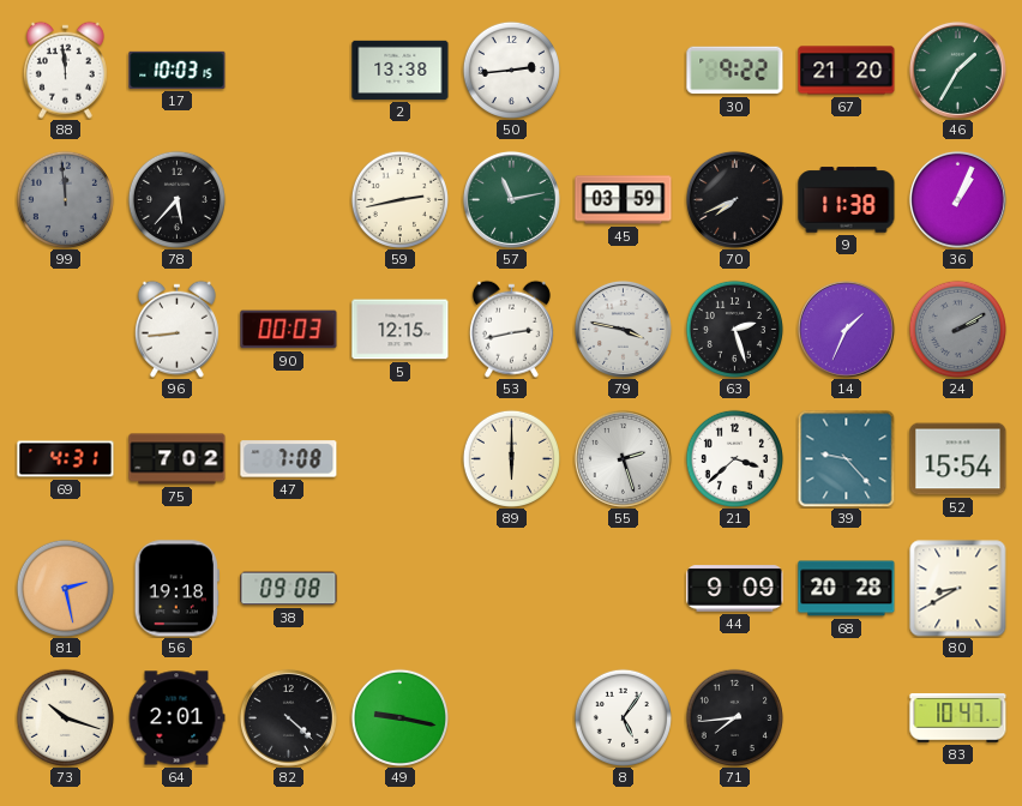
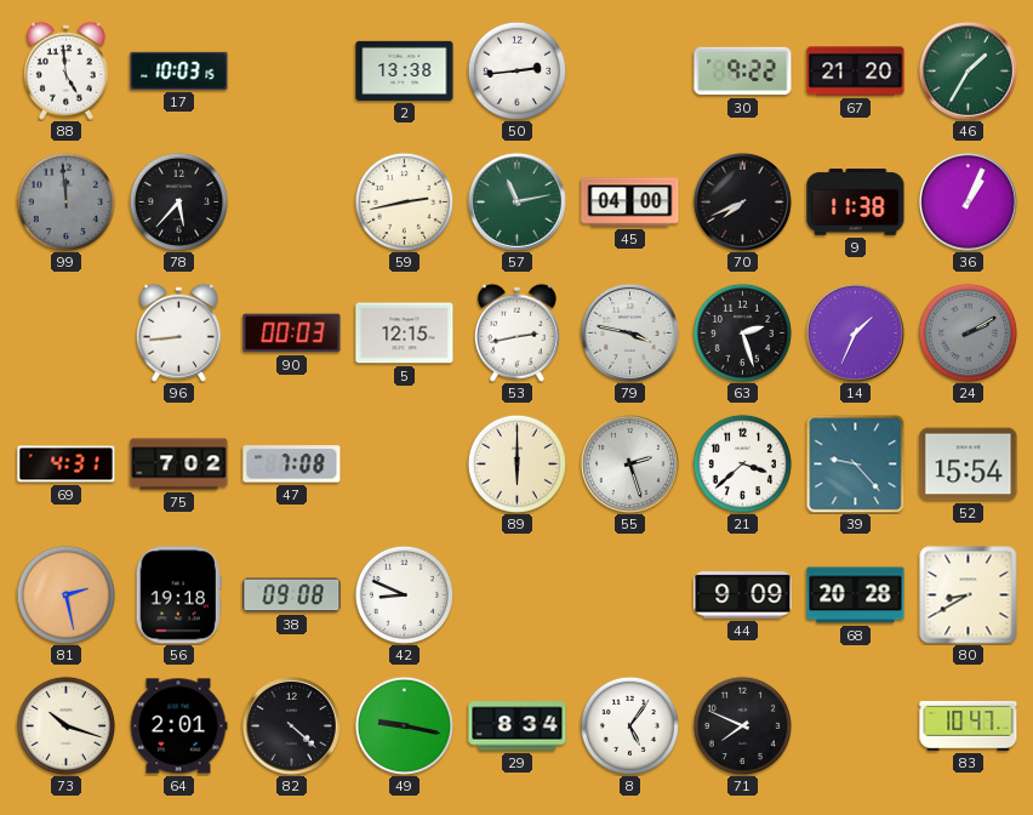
88: 11:59 -> 4:59
45: 03:59 -> 04:00
42: none -> 8:49
29: none -> 8:34
71: 7:44 -> 7:49
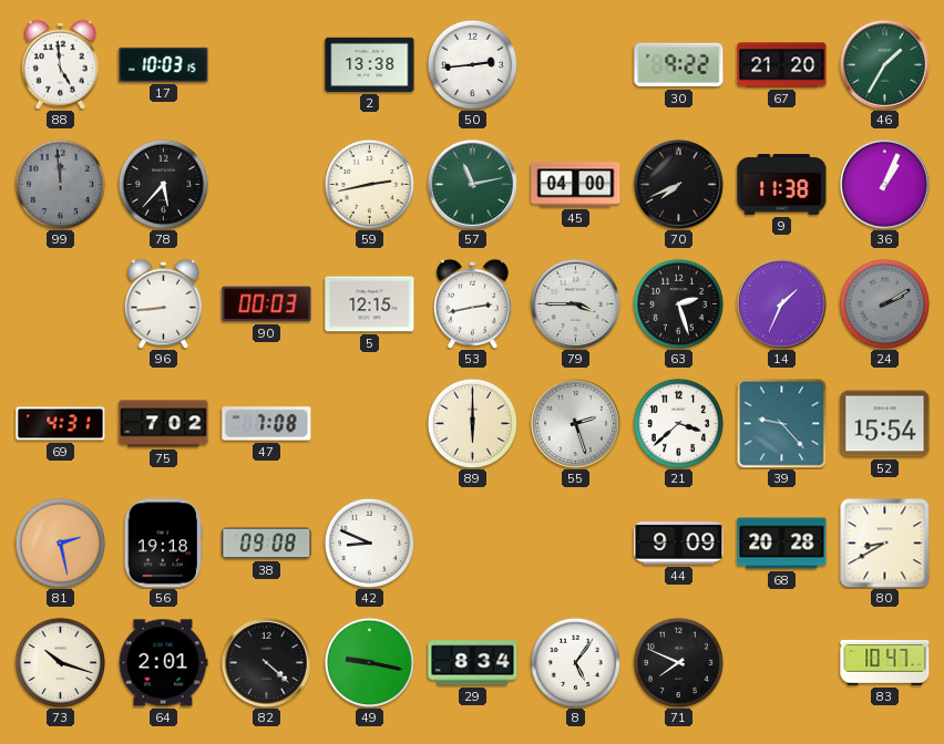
79: 3:47 -> 3:45
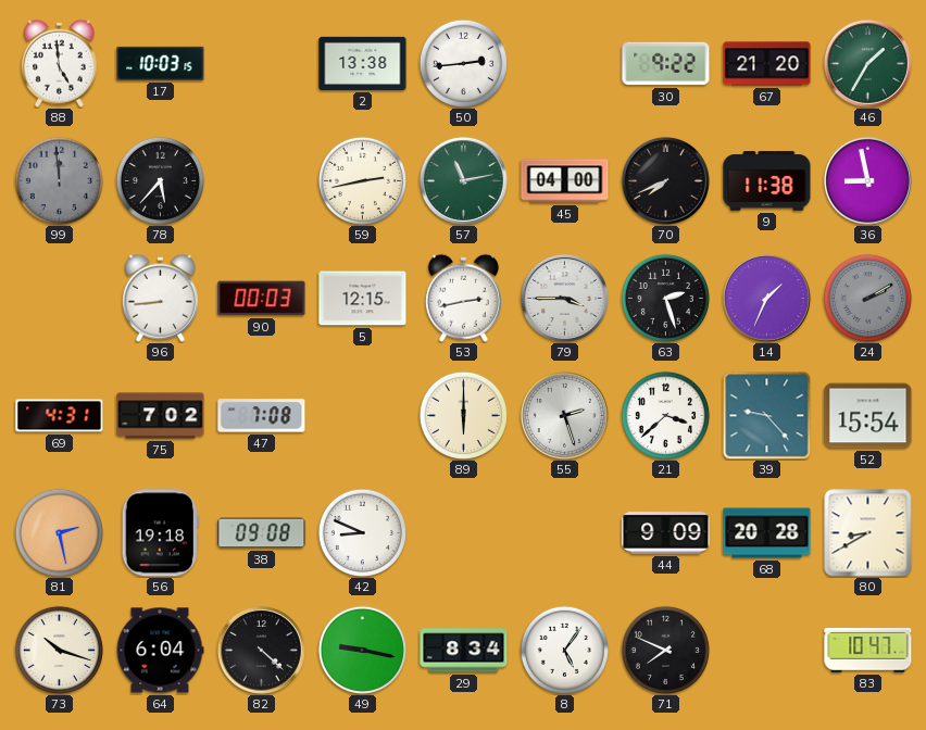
36: 1:04 -> 8:58
64: 2:01 -> 6:04
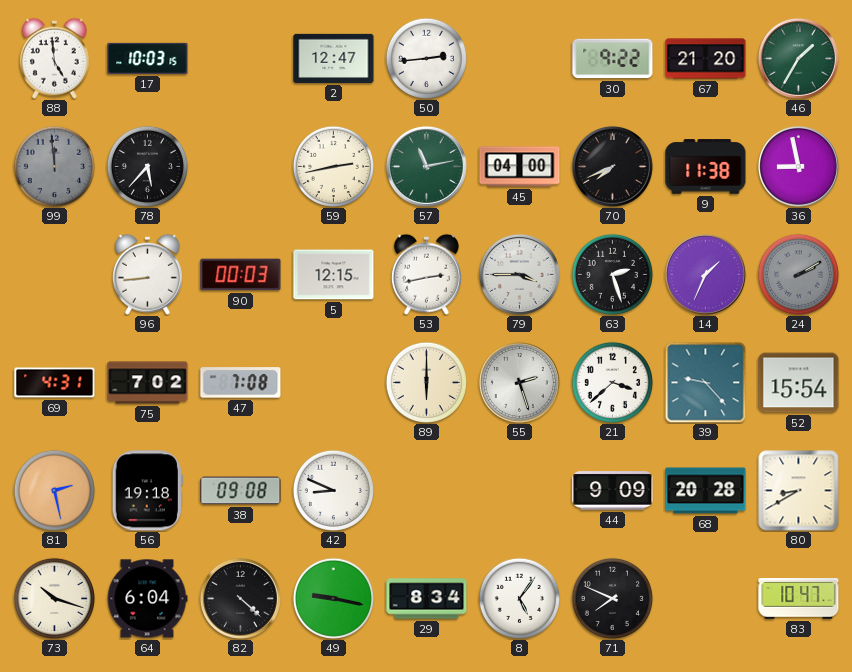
2: 13:38 -> 12:47
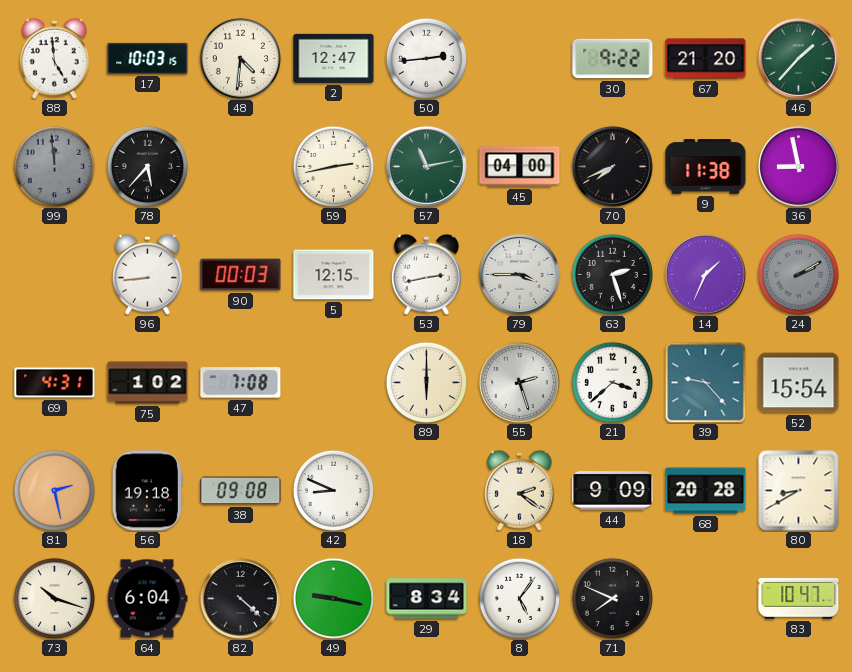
48: none -> 4:31
46: 1:35 -> 1:37
75: 7:02 -> 1:02
18: none -> 2:21
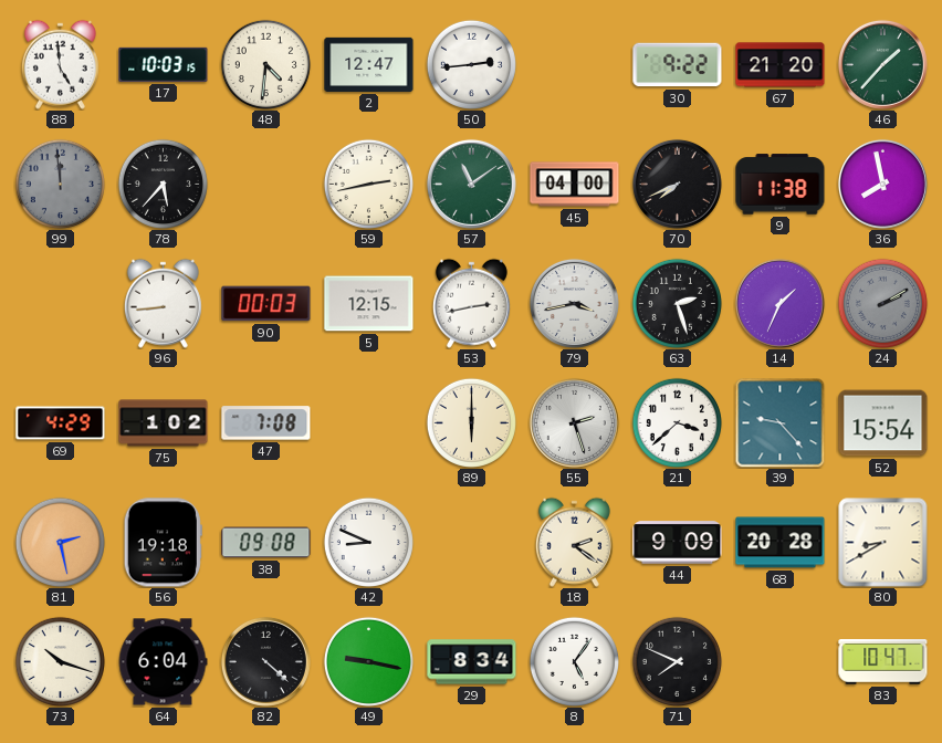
57: 11:13 -> 11:09
36: 8:58 -> 7:58
79: 3:45 -> 3:43
69: 4:31 -> 4:29
